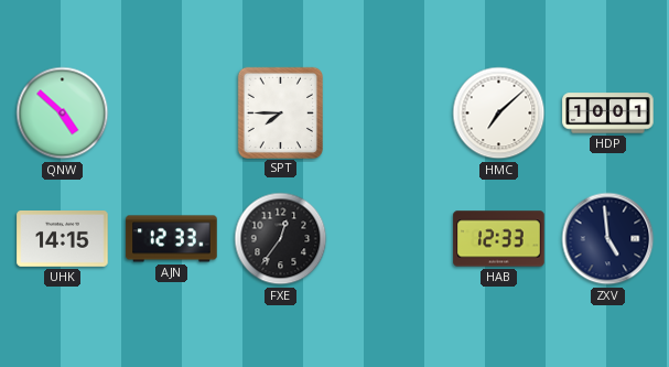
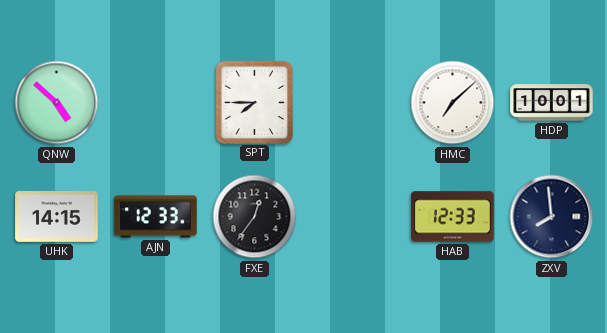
ZXV: 4:59 -> 7:59
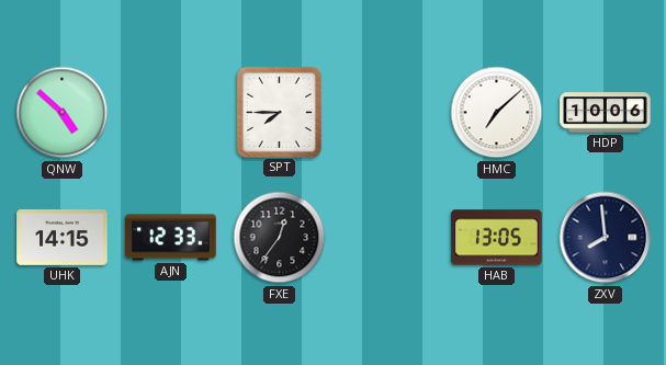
HDP: 10:01 -> 10:06
HAB: 12:33 -> 13:05
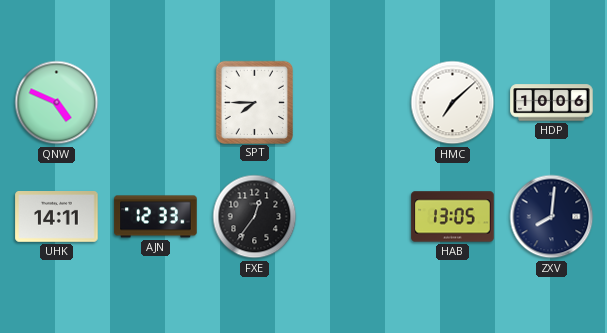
QNW: 4:52 -> 4:49
UHK: 14:15 -> 14:11
ZXV: 7:59 -> 8:01
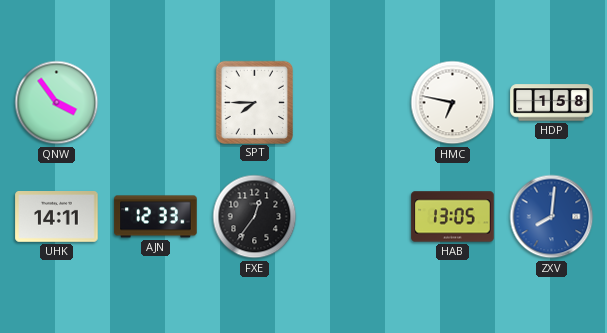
QNW: 4:49 -> 3:54
HMC: 7:08 -> 6:47
HDP: 10:06 -> 1:58
ZXV dial: navy -> blue
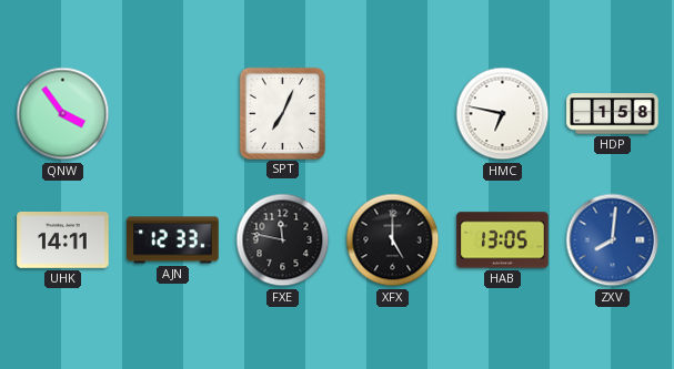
SPT: 7:45 -> 7:04
FXE: 12:36 -> 11:47
XFX: none -> 5:00
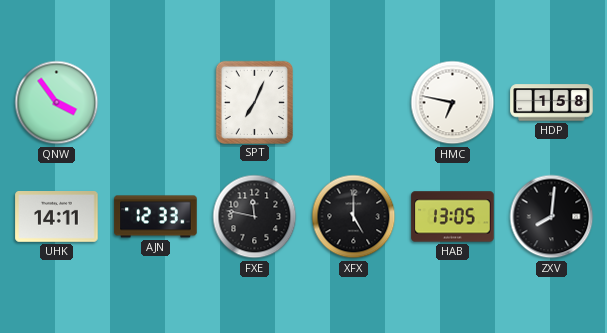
ZXV dial: blue -> black
